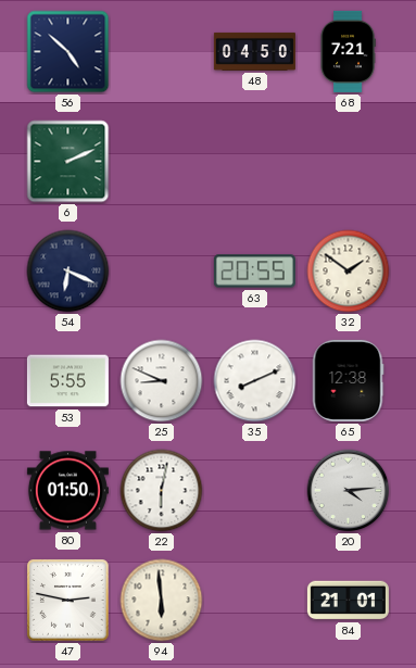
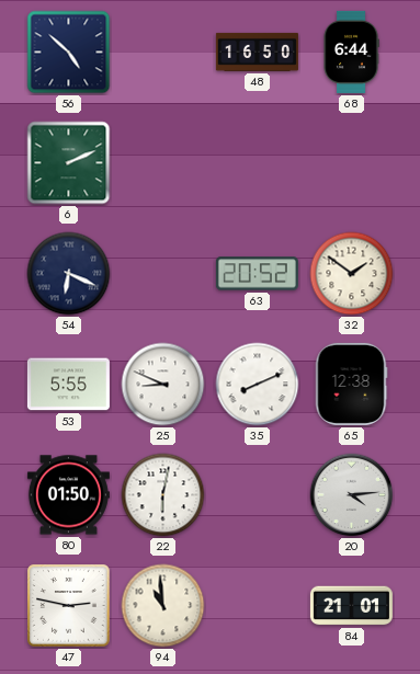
48: 04:50 -> 16:50
68: 7:21 -> 6:44
63: 20:55 -> 20:52
94: 5:59 -> 10:59
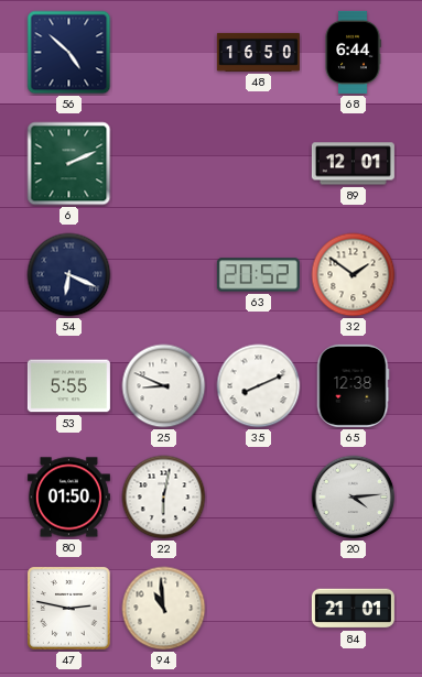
89: none -> 12:01
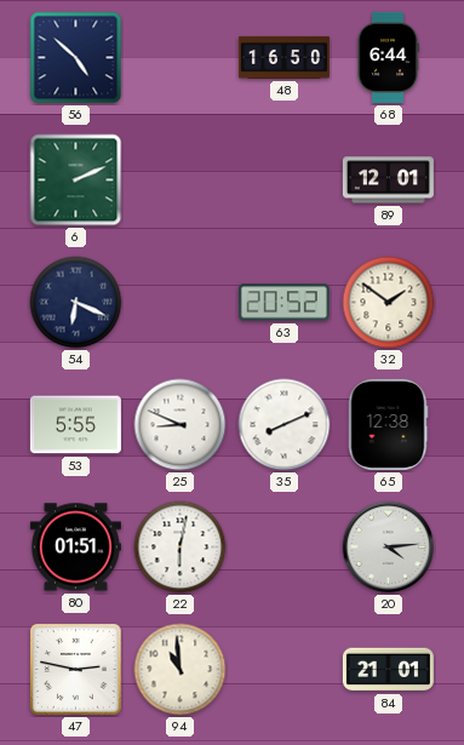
80: 01:50 -> 01:51
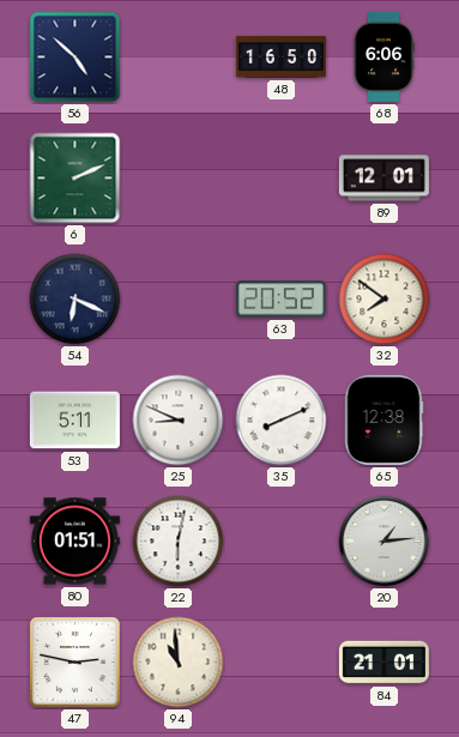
68: 6:44 -> 6:06
32: 1:51 -> 7:51
53: 5:55 -> 5:11
20: 4:14 -> 1:14
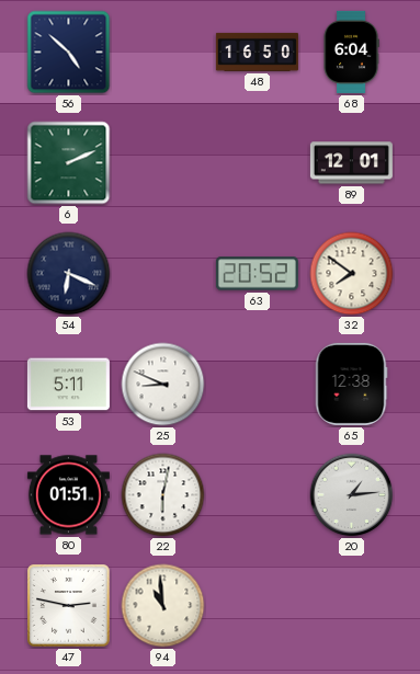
68: 6:06 -> 6:04
35: 8:11 -> none
84: 21:01 -> none
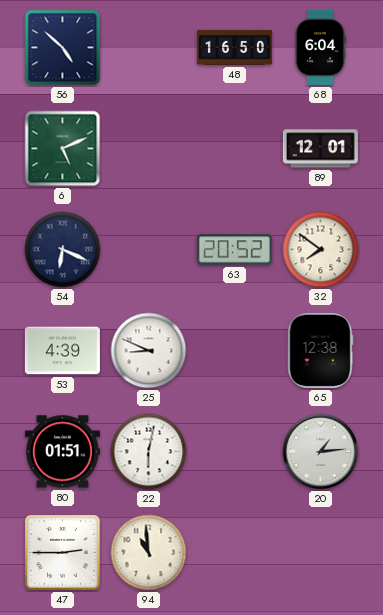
6: 2:11 -> 5:11
53: 5:11 -> 4:39
47: 2:47 -> 2:45
